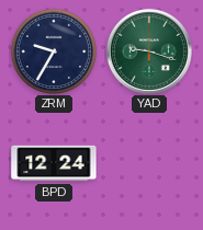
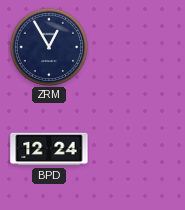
ZRM: 9:35 -> 12:55
YAD: 9:18 -> none
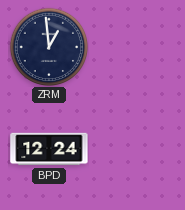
ZRM: 12:55 -> 12:59
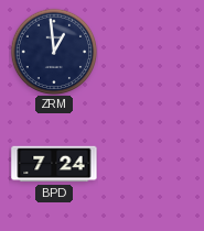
BPD: 12:24 -> 7:24
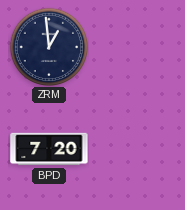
BPD: 7:24 -> 7:20
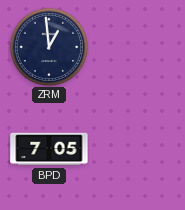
BPD: 7:20 -> 7:05
